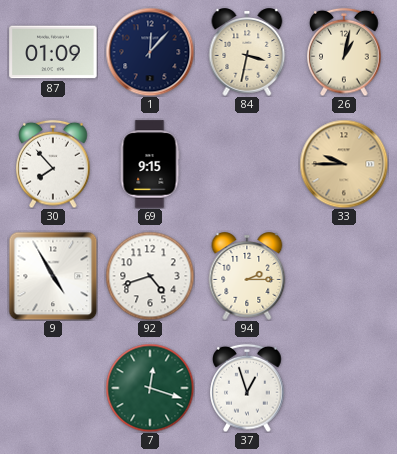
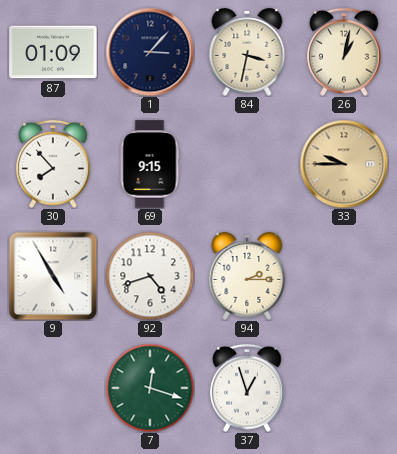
1: 12:07 -> 3:07
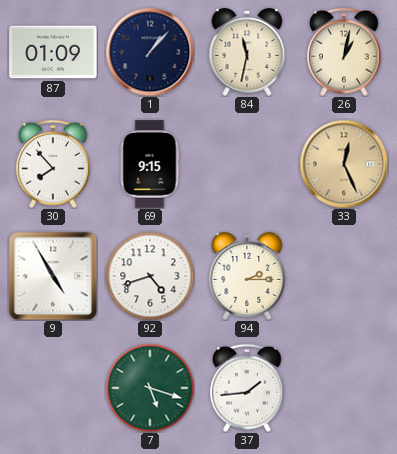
1: 3:07 -> 1:07
84: 3:32 -> 11:32
33: 9:45 -> 12:26
7: 12:18 -> 5:18
37: 12:57 -> 1:44
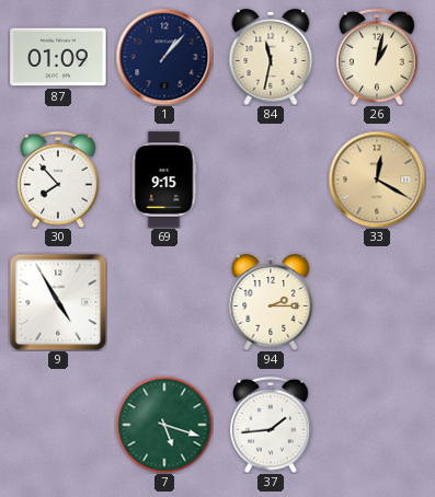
33: 12:26 -> 12:20
92: 4:42 -> none
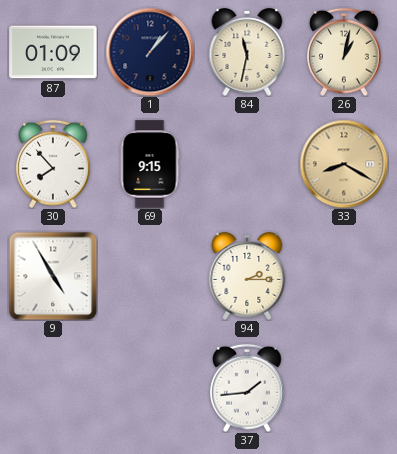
33: 12:20 -> 8:20
7: 5:18 -> none
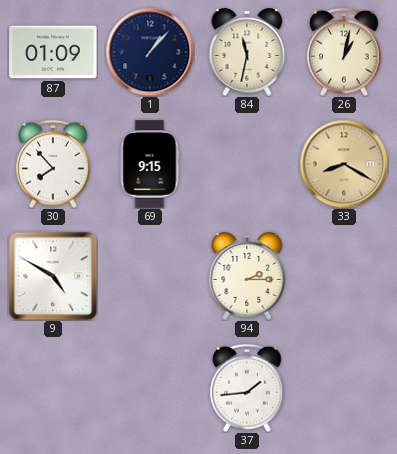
9: 4:55 -> 4:50
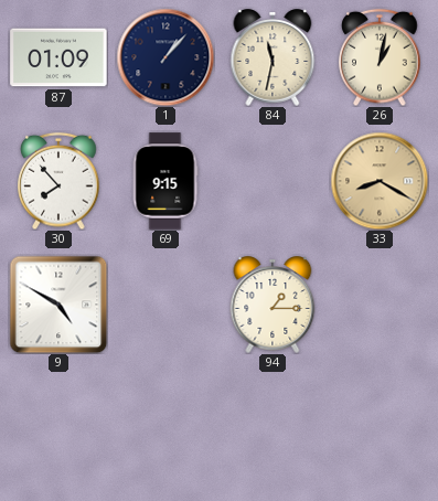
94: 2:15 -> 1:15
37: 1:44 -> none
